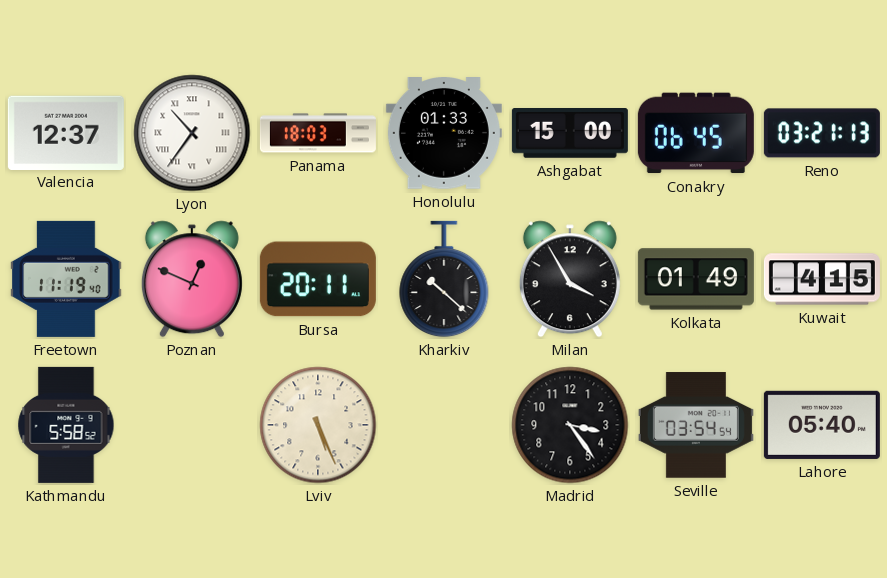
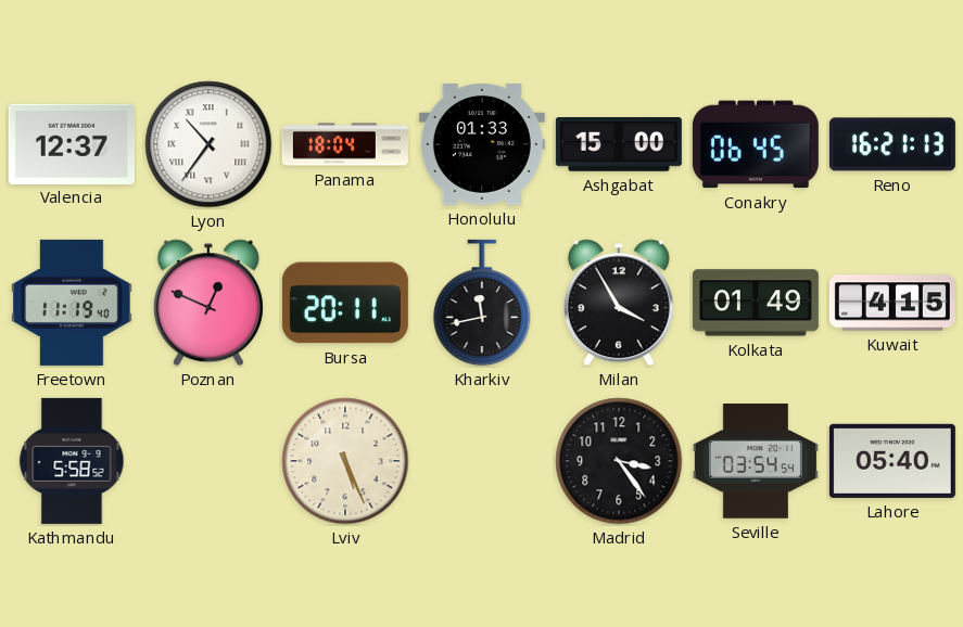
Panama: 18:03 -> 18:04
Reno: 03:21 -> 16:21
Kharkiv: 10:22 -> 11:43
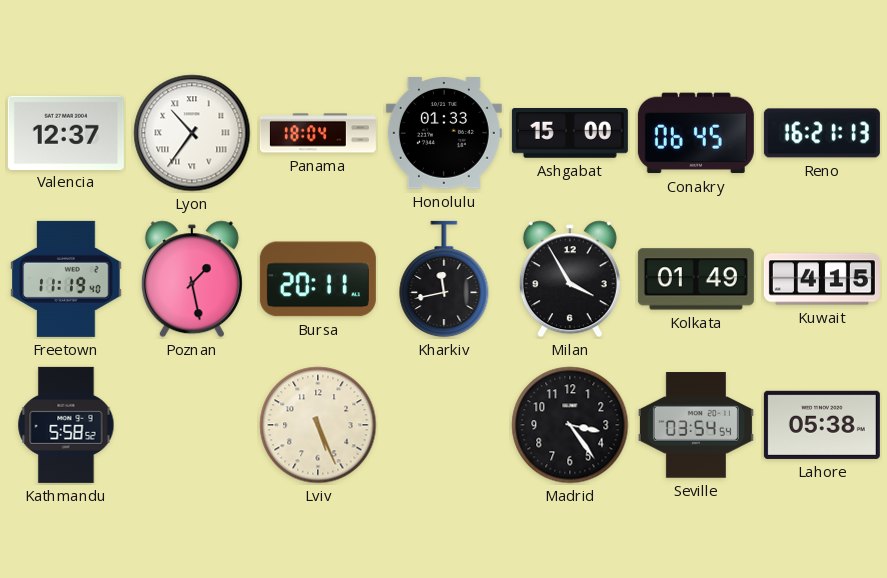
Poznan: 12:49 -> 1:28
Lahore: 05:40 -> 05:38
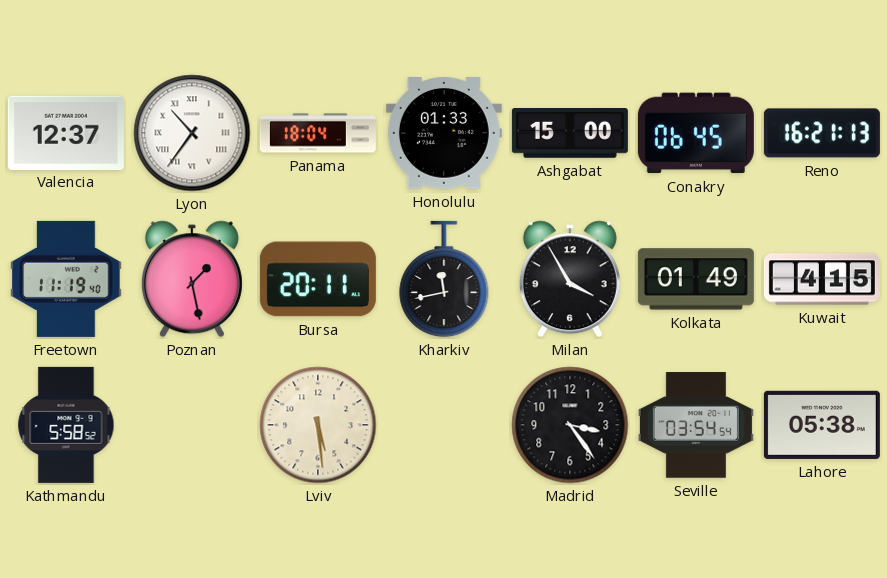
Lviv: 5:26 -> 5:29
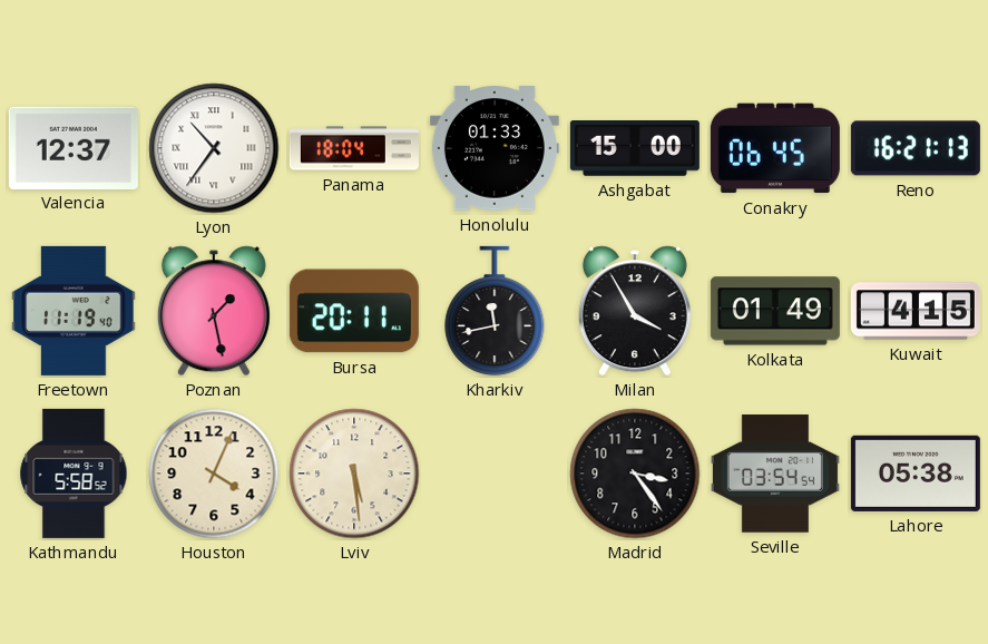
Houston: none -> 4:04
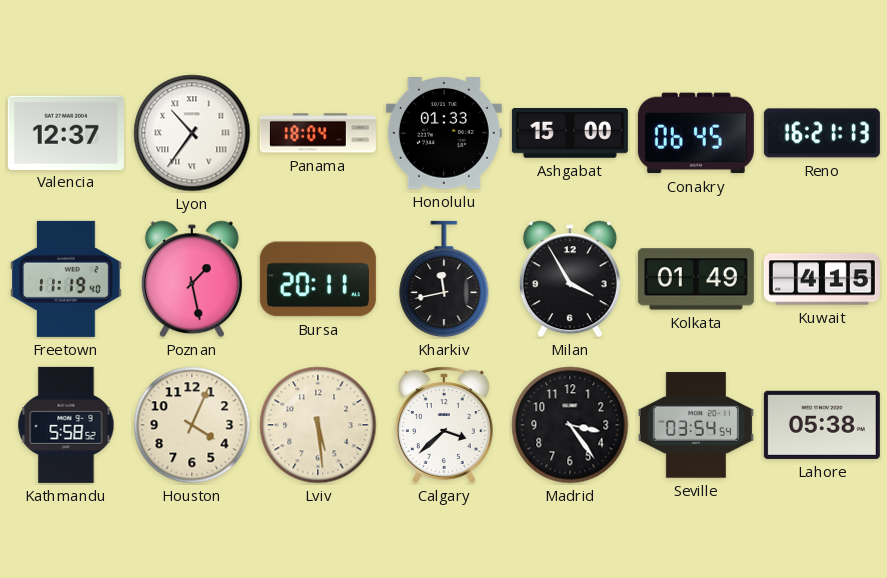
Calgary: none -> 3:38
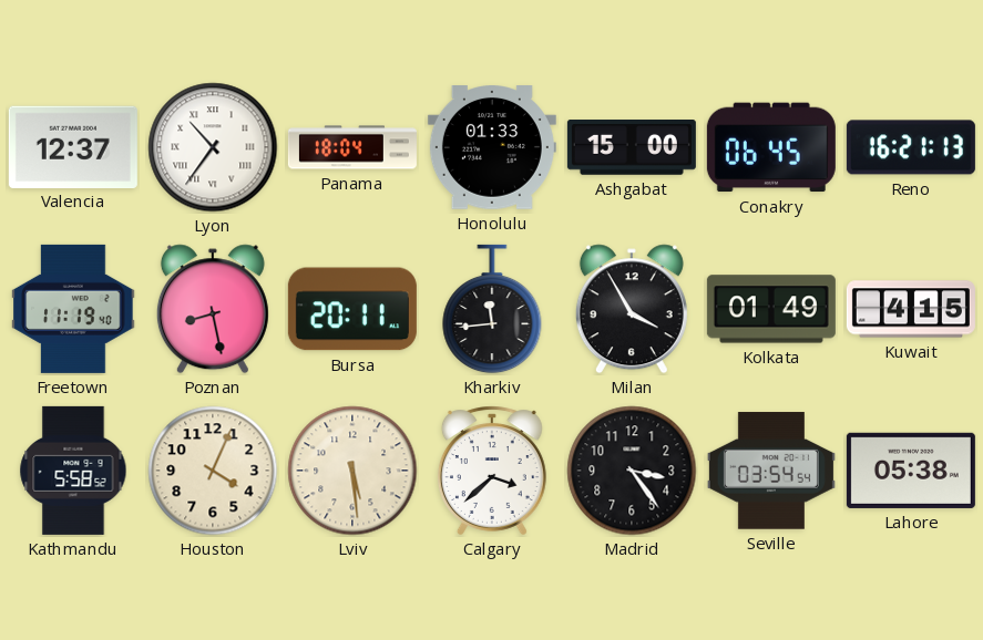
Poznan: 1:28 -> 8:28
Kharkiv: 11:43 -> 11:44
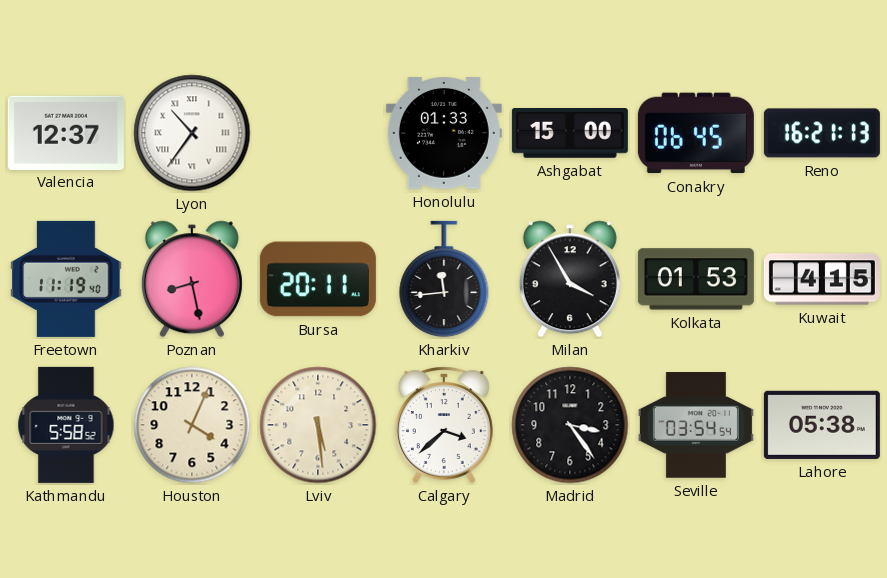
Panama: 18:04 -> none
Kolkata: 01:49 -> 01:53
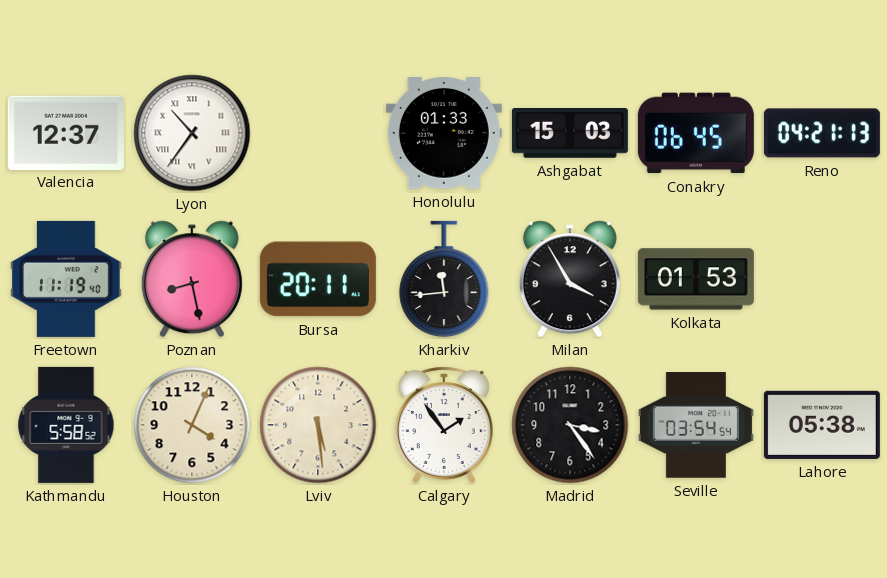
Ashgabat: 15:00 -> 15:03
Reno: 16:21 -> 04:21
Kuwait: 4:15 -> none
Calgary: 3:38 -> 1:54
